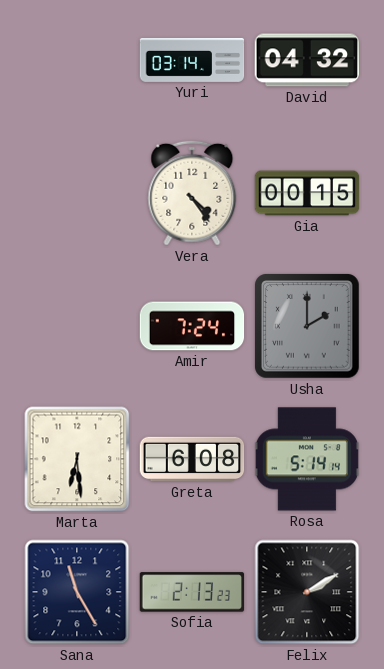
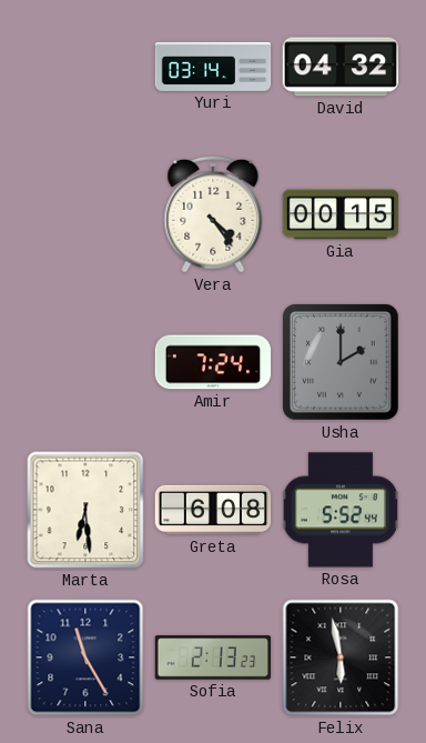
Rosa: 5:14 -> 5:52
Felix: 2:10 -> 5:58
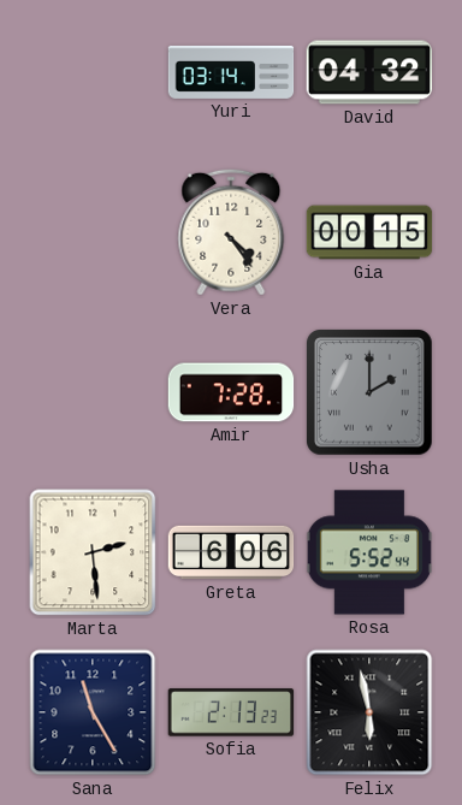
Amir: 7:24 -> 7:28
Marta: 6:29 -> 2:29
Greta: 6:08 -> 6:06
